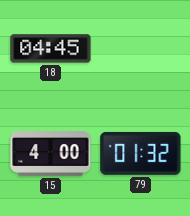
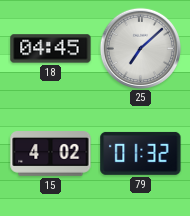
25: none -> 7:08
15: 4:00 -> 4:02
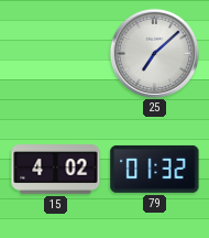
18: 04:45 -> none
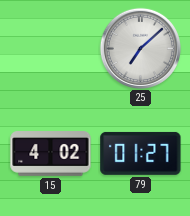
79: 01:32 -> 01:27
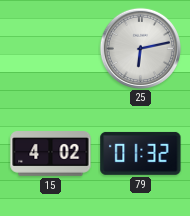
25: 7:08 -> 6:13
79: 01:27 -> 01:32
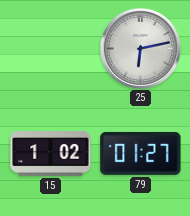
15: 4:02 -> 1:02
79: 01:32 -> 01:27
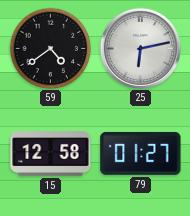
59: none -> 4:39
15: 1:02 -> 12:58
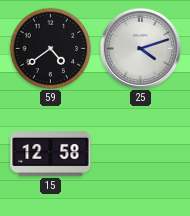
25: 6:13 -> 4:12
79: 01:27 -> none
